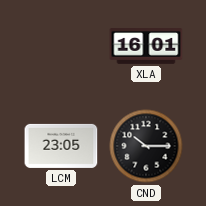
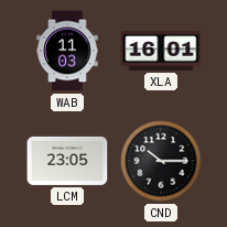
WAB: none -> 11:03
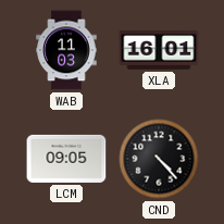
LCM: 23:05 -> 09:05
CND: 10:15 -> 4:23
